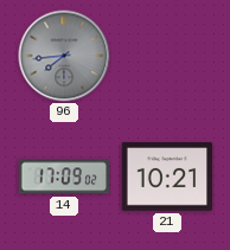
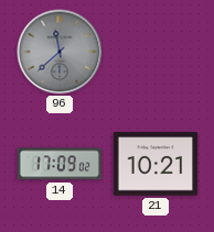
96: 7:44 -> 11:38
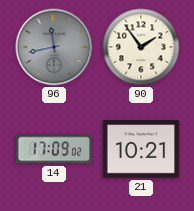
96: 11:38 -> 11:43
90: none -> 1:54
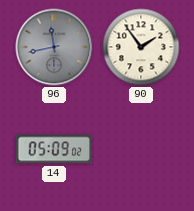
14: 17:09 -> 05:09
21: 10:21 -> none
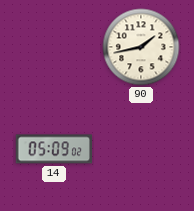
96: 11:43 -> none
90: 1:54 -> 1:43
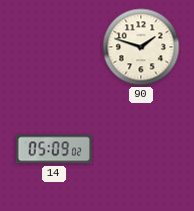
90: 1:43 -> 1:48
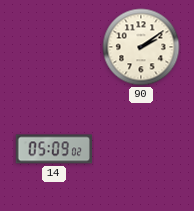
90: 1:48 -> 2:09
